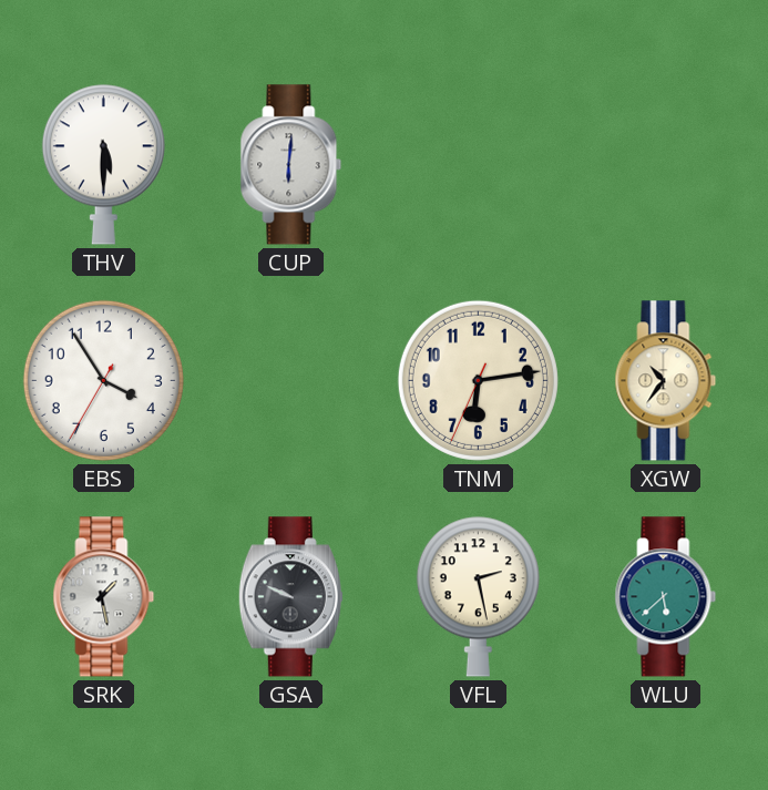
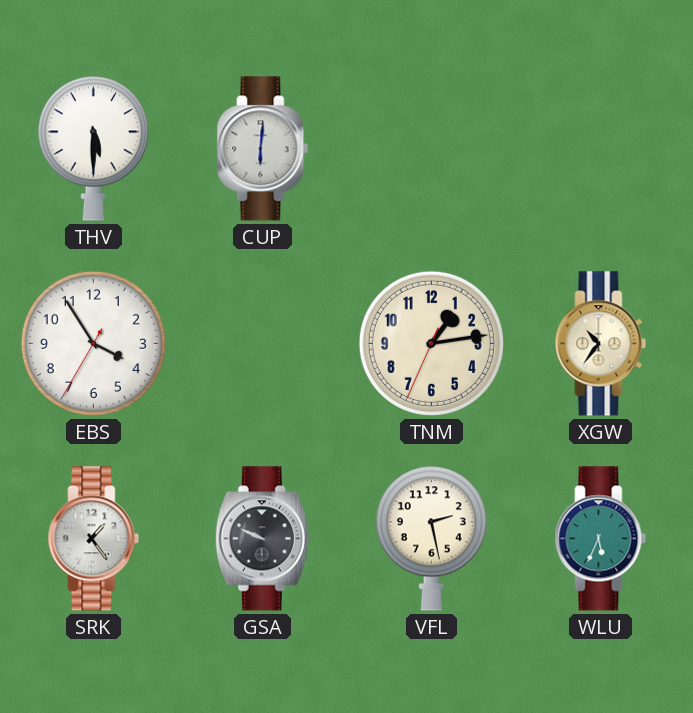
TNM: 6:13 -> 1:13
SRK: 1:28 -> 1:24
WLU: 5:38 -> 5:34
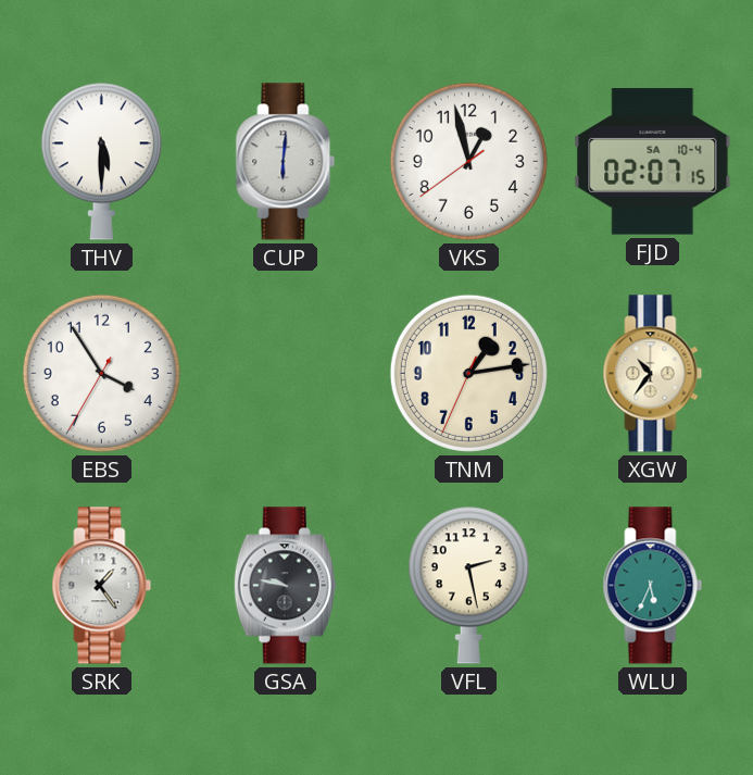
VKS: none -> 12:57
FJD: none -> 02:07
GSA: 9:49 -> 9:47
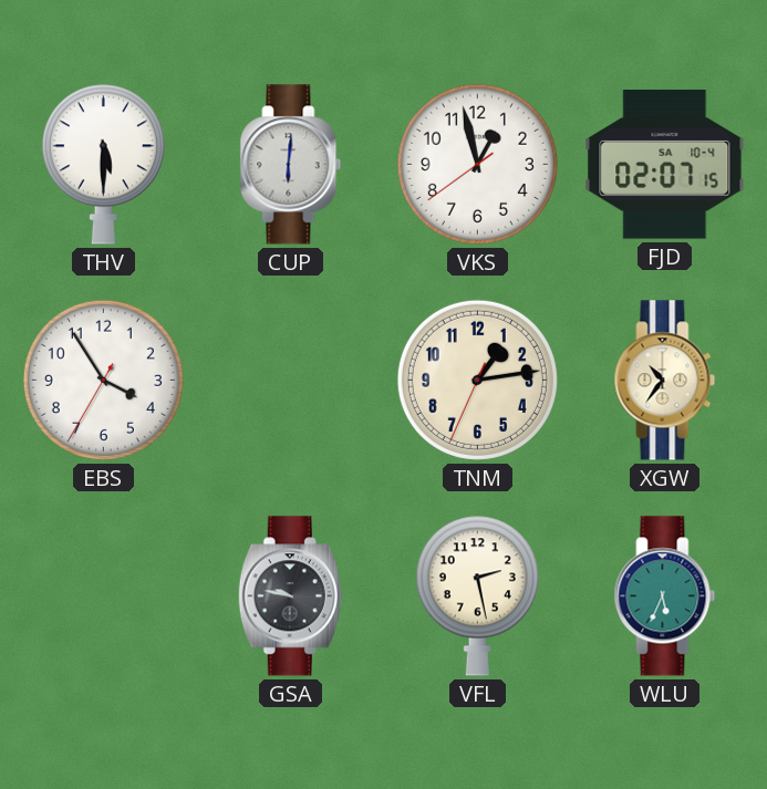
SRK: 1:24 -> none
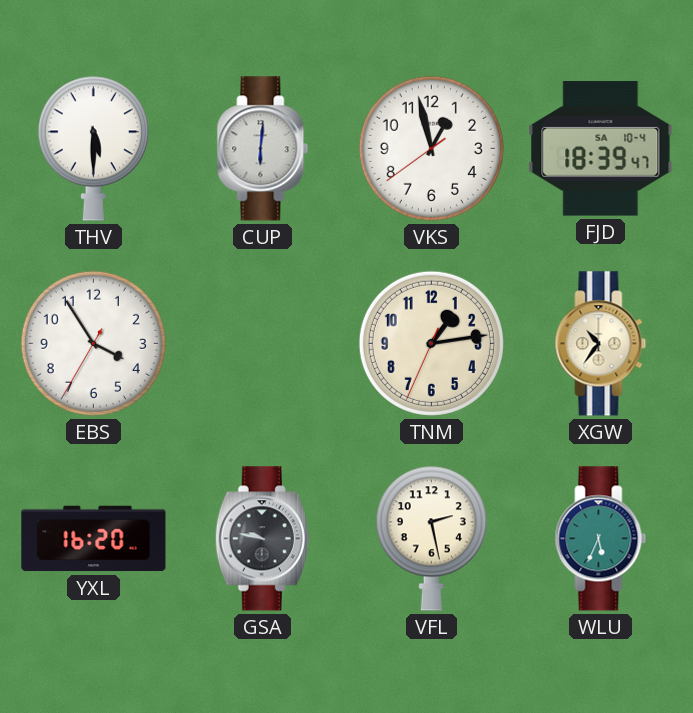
FJD: 02:07 -> 18:39
YXL: none -> 16:20
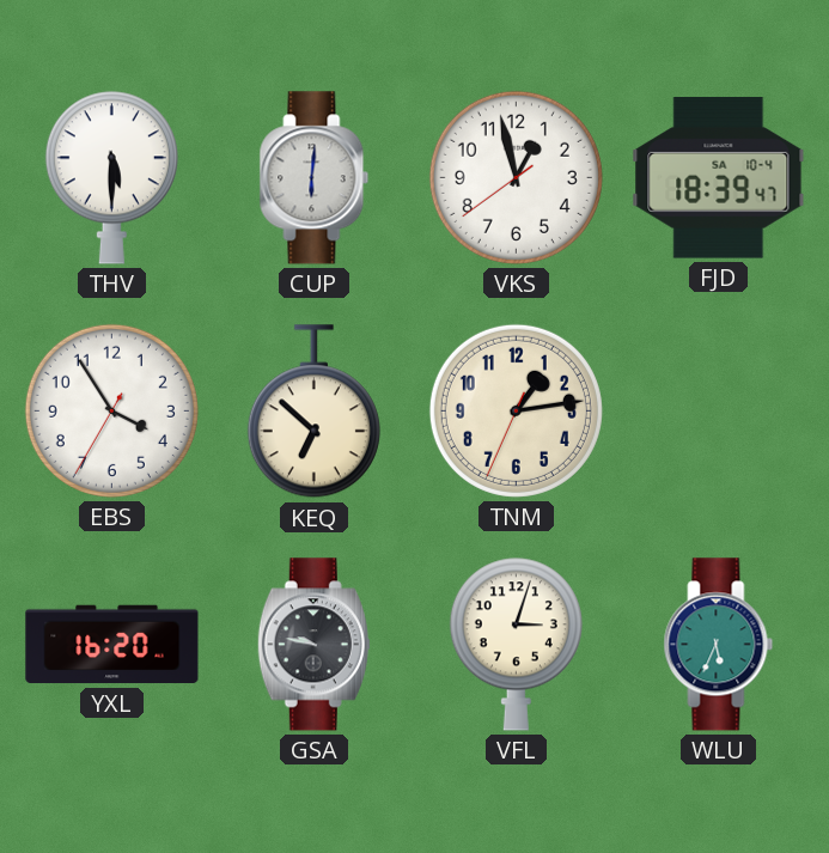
KEQ: none -> 6:52
XGW: 10:36 -> none
VFL: 2:28 -> 3:03
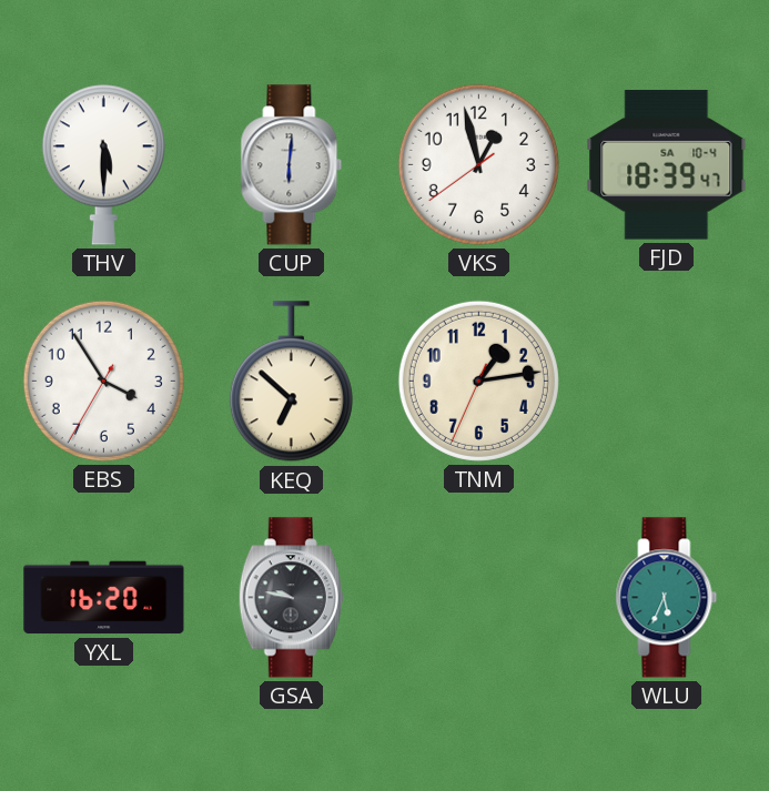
VFL: 3:03 -> none
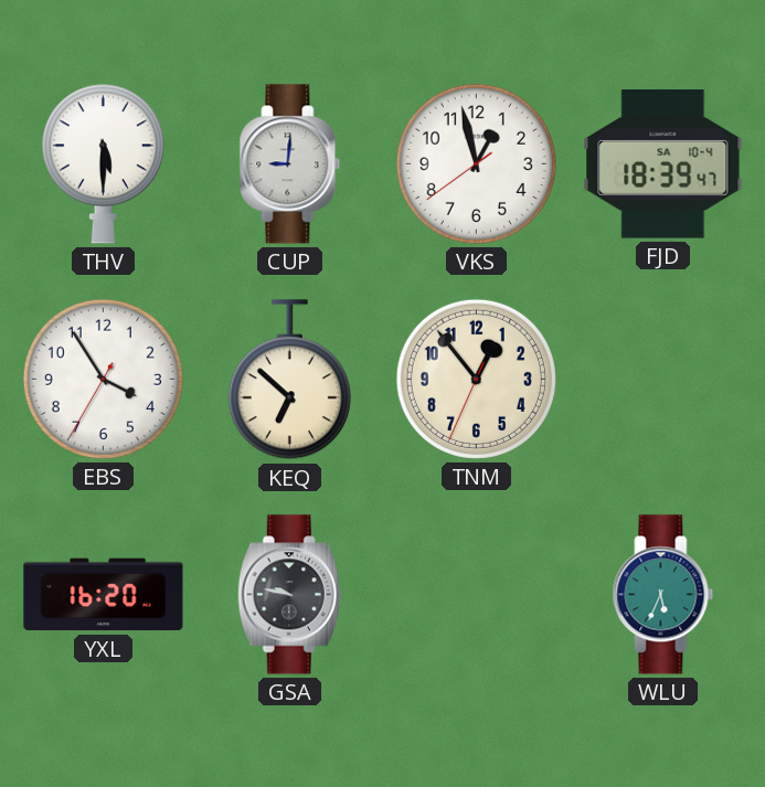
CUP: 6:01 -> 9:01
TNM: 1:13 -> 12:53
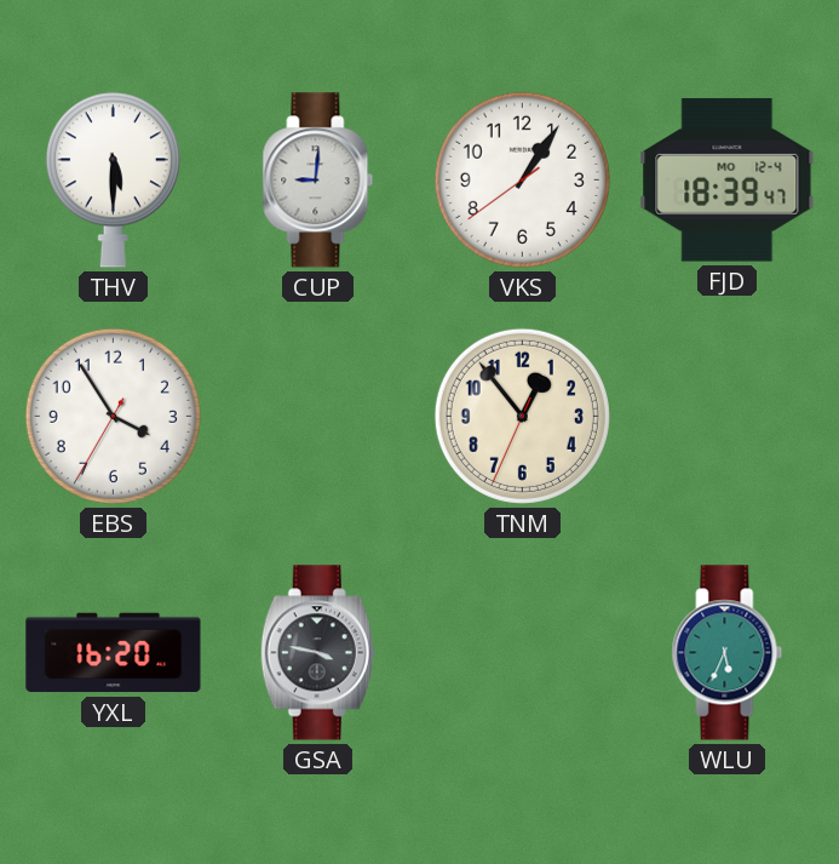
VKS: 12:57 -> 1:05
FJD date: SA 10-4 -> MO 12-4
KEQ: 6:52 -> none
GSA: 9:47 -> 3:47
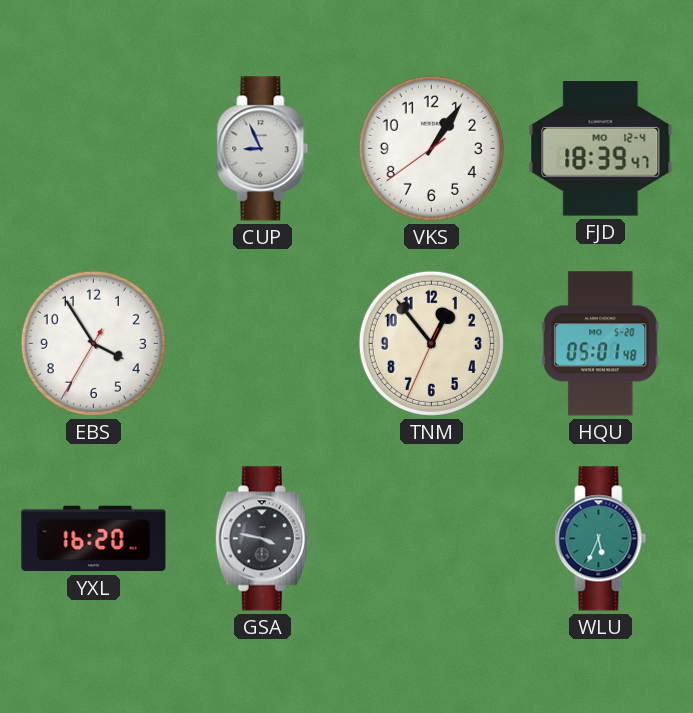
THV: 5:30 -> none
CUP: 9:01 -> 8:56
HQU: none -> 05:01
